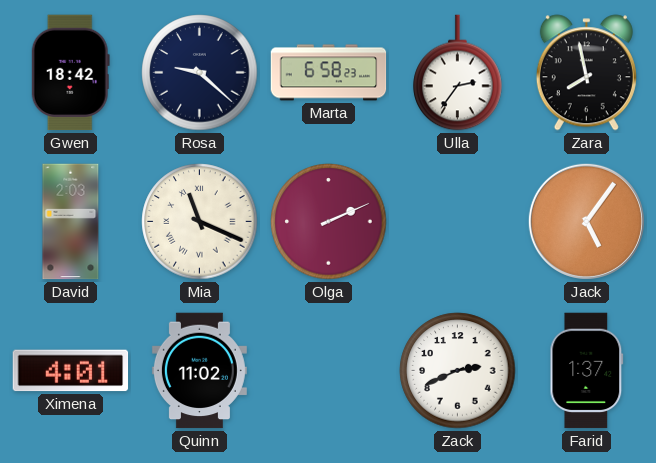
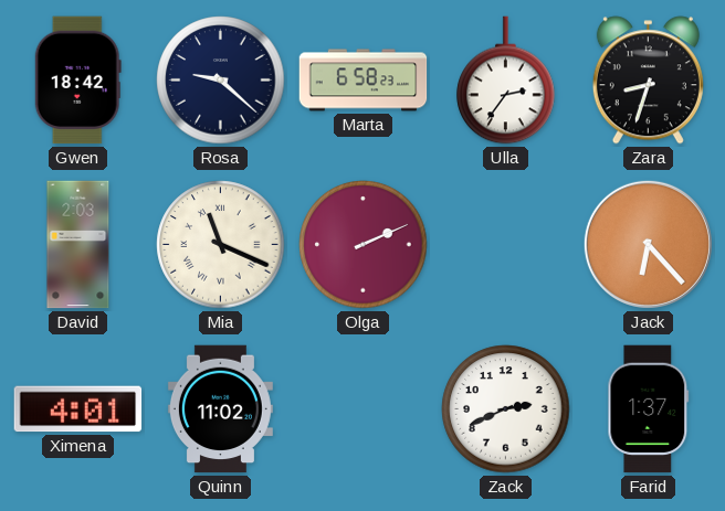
Zara: 7:58 -> 8:33
Jack: 5:06 -> 6:23
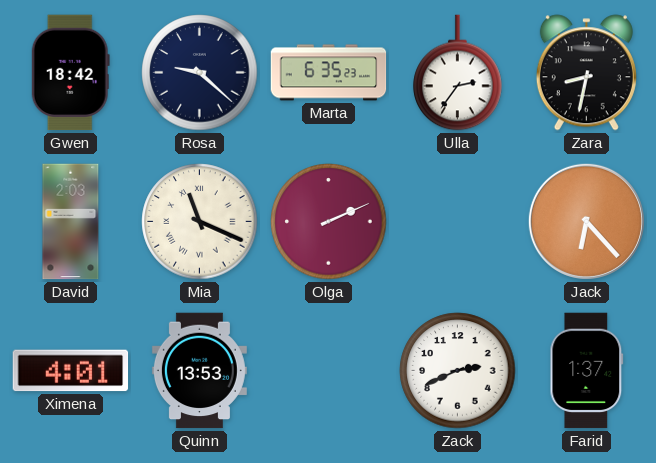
Marta: 6:58 -> 6:35
Zara: 8:33 -> 8:32
Quinn: 11:02 -> 13:53
